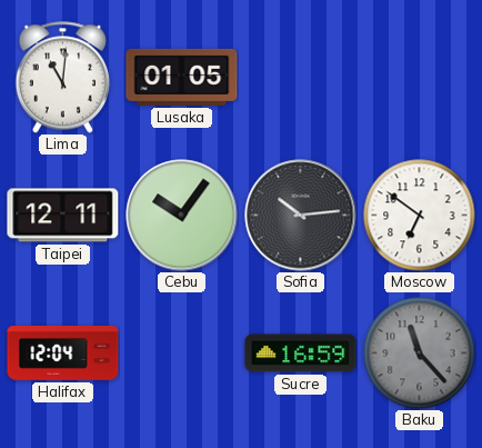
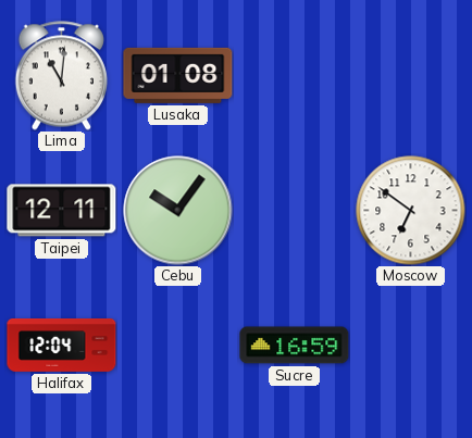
Lusaka: 01:05 -> 01:08
Sofia: 10:14 -> none
Baku: 11:23 -> none
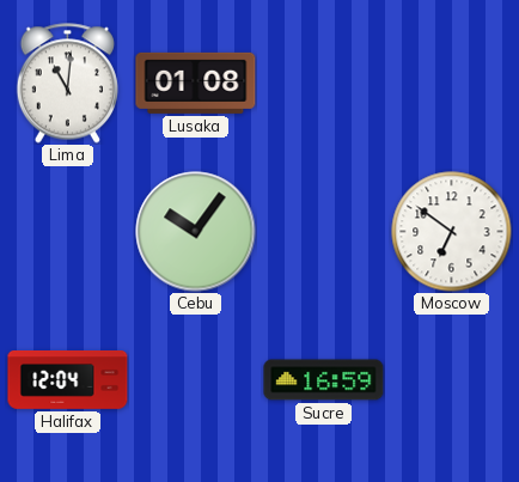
Taipei: 12:11 -> none
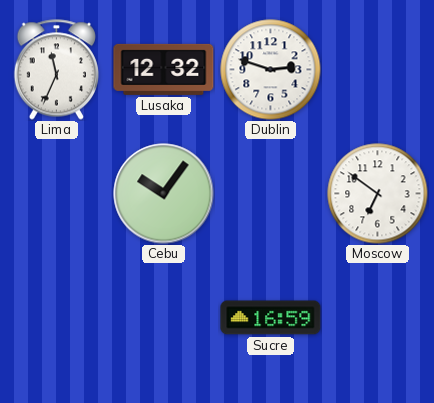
Lima: 11:01 -> 11:34
Lusaka: 01:08 -> 12:32
Dublin: none -> 2:48
Halifax: 12:04 -> none
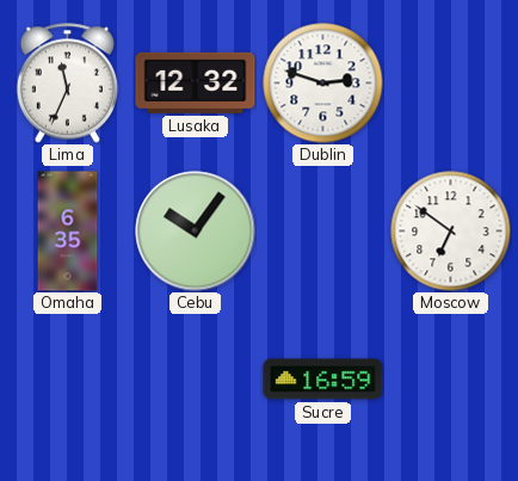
Omaha: none -> 6:35
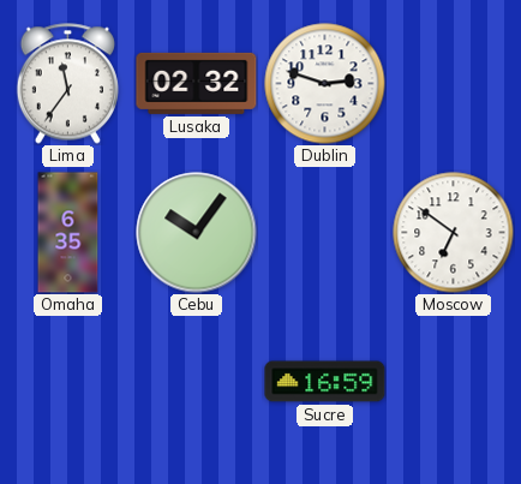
Lima: 11:34 -> 11:36
Lusaka: 12:32 -> 02:32
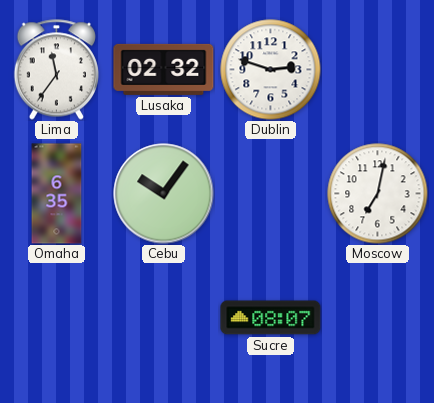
Moscow: 6:51 -> 7:02
Sucre: 16:59 -> 08:07
